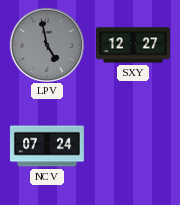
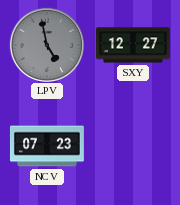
NCV: 07:24 -> 07:23
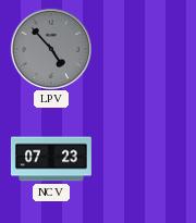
LPV: 4:58 -> 4:53
SXY: 12:27 -> none
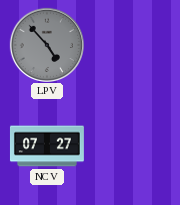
NCV: 07:23 -> 07:27
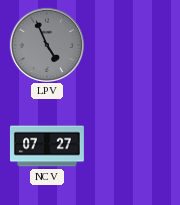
LPV: 4:53 -> 4:56
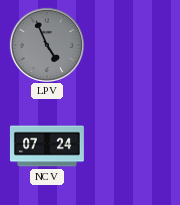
NCV: 07:27 -> 07:24
